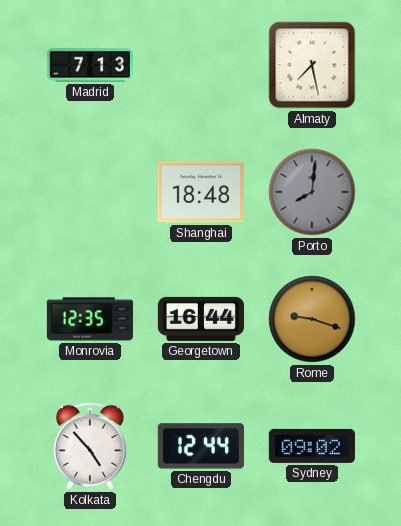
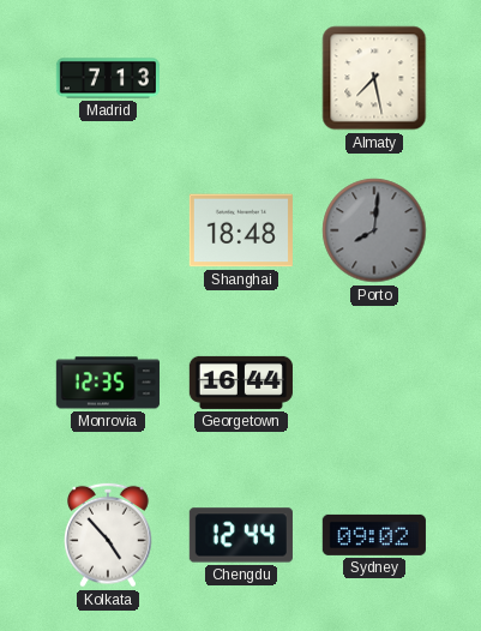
Rome: 9:18 -> none
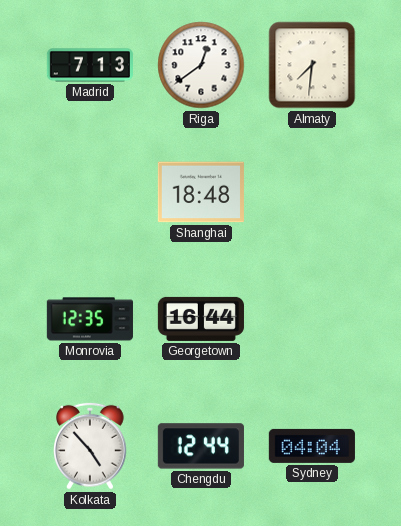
Riga: none -> 12:39
Almaty: 7:28 -> 7:31
Porto: 8:01 -> none
Sydney: 09:02 -> 04:04
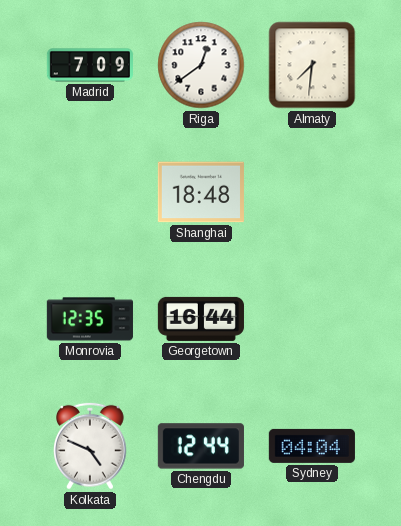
Madrid: 7:13 -> 7:09
Kolkata: 4:53 -> 4:49
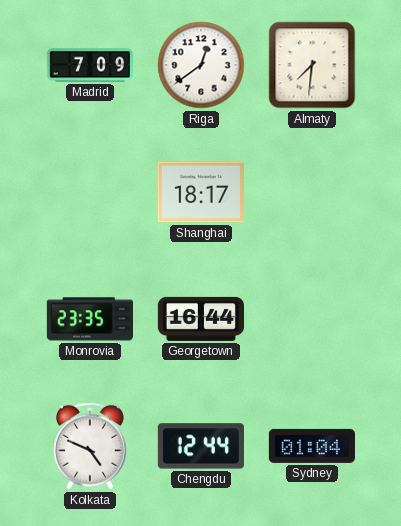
Shanghai: 18:48 -> 18:17
Monrovia: 12:35 -> 23:35
Sydney: 04:04 -> 01:04
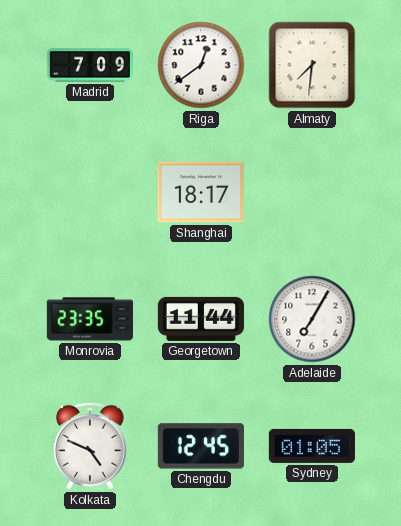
Georgetown: 16:44 -> 11:44
Adelaide: none -> 7:05
Chengdu: 12:44 -> 12:45
Sydney: 01:04 -> 01:05
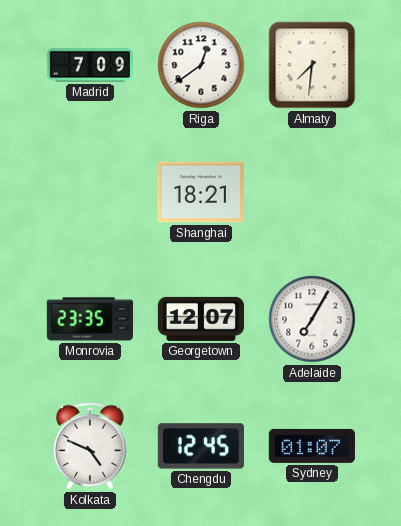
Shanghai: 18:17 -> 18:21
Georgetown: 11:44 -> 12:07
Sydney: 01:05 -> 01:07
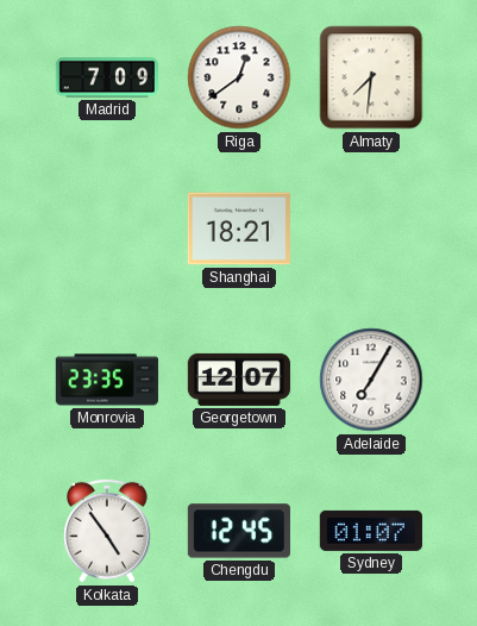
Kolkata: 4:49 -> 4:54
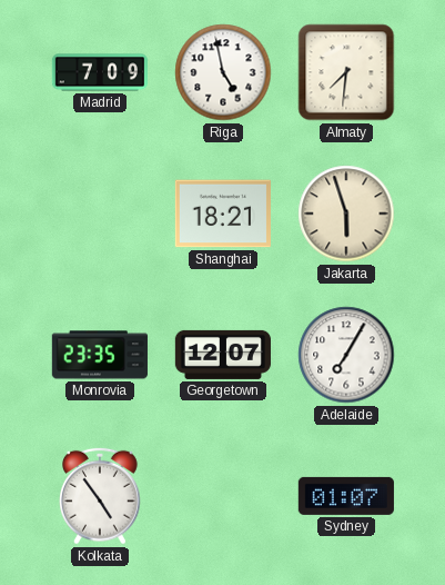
Riga: 12:39 -> 4:58
Jakarta: none -> 5:57
Chengdu: 12:45 -> none
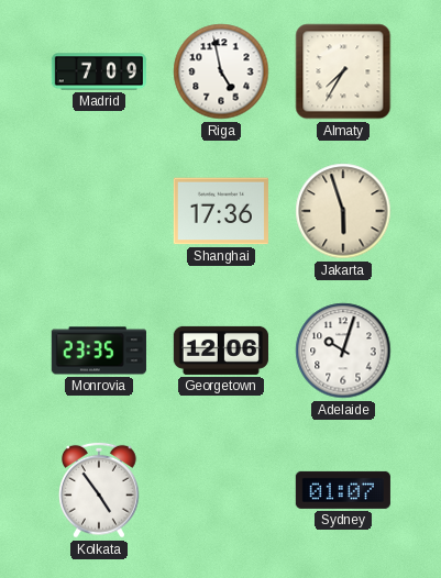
Almaty: 7:31 -> 7:35
Shanghai: 18:21 -> 17:36
Georgetown: 12:07 -> 12:06
Adelaide: 7:05 -> 10:03
